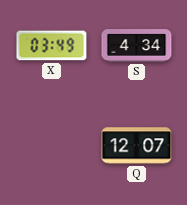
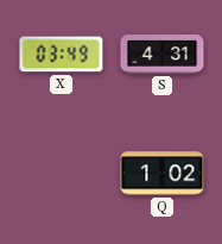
S: 4:34 -> 4:31
Q: 12:07 -> 1:02
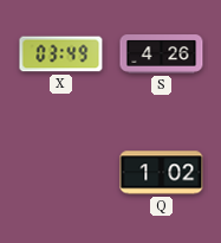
S: 4:31 -> 4:26
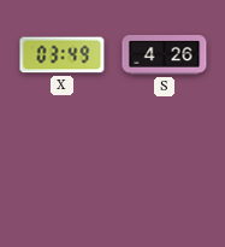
Q: 1:02 -> none
